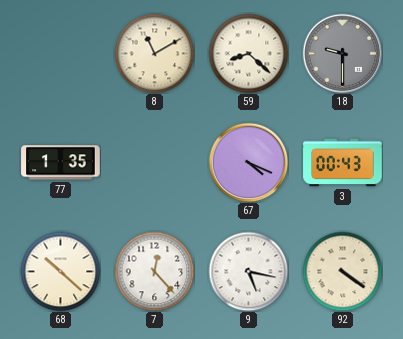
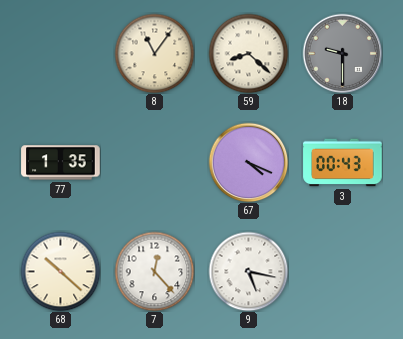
8: 11:10 -> 11:06
92: 4:21 -> none
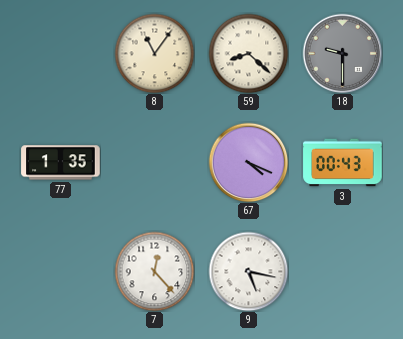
68: 10:22 -> none
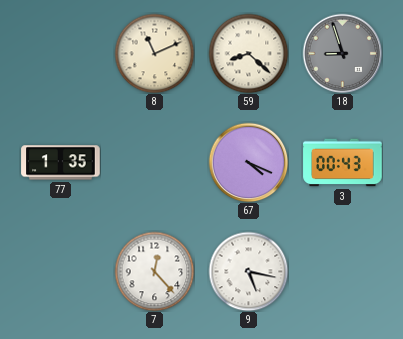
8: 11:06 -> 11:11
18: 9:30 -> 8:57
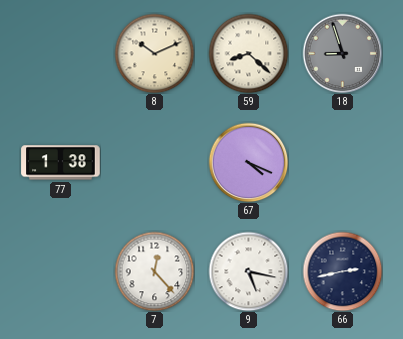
8: 11:11 -> 10:11
77: 1:35 -> 1:38
3: 00:43 -> none
66: none -> 2:43
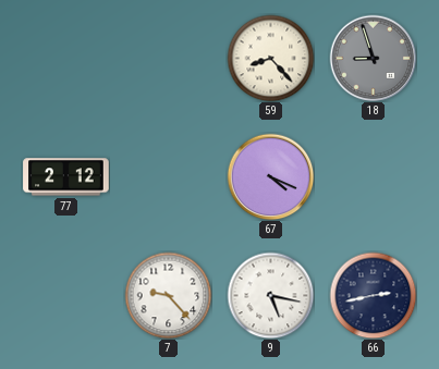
8: 10:11 -> none
59: 8:22 -> 8:23
77: 1:38 -> 2:12
7: 12:23 -> 9:23
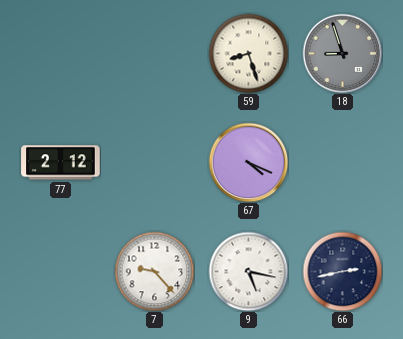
59: 8:23 -> 8:27
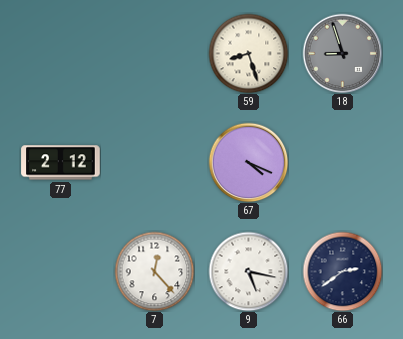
7: 9:23 -> 12:23
66: 2:43 -> 2:39
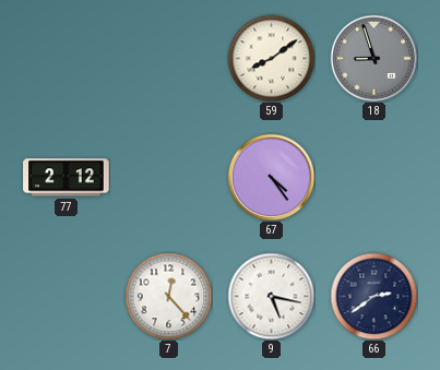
59: 8:27 -> 8:09
67: 4:19 -> 4:24
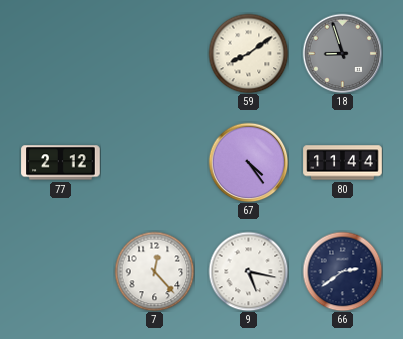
80: none -> 11:44
